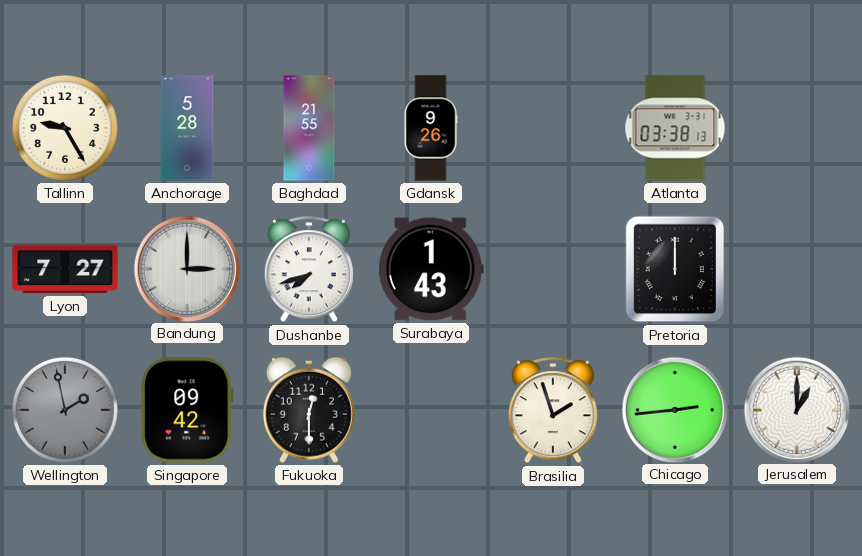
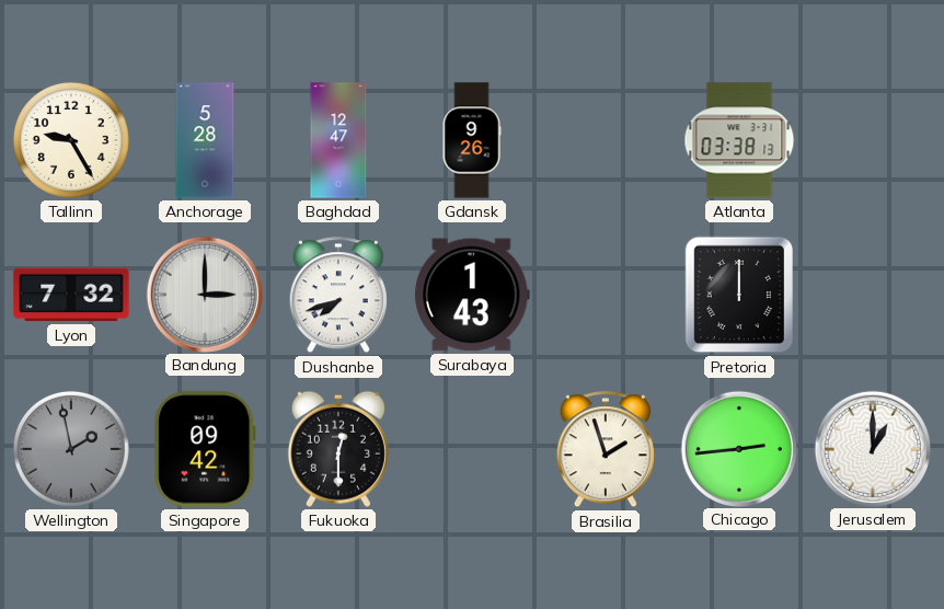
Baghdad: 21:55 -> 12:47
Lyon: 7:27 -> 7:32
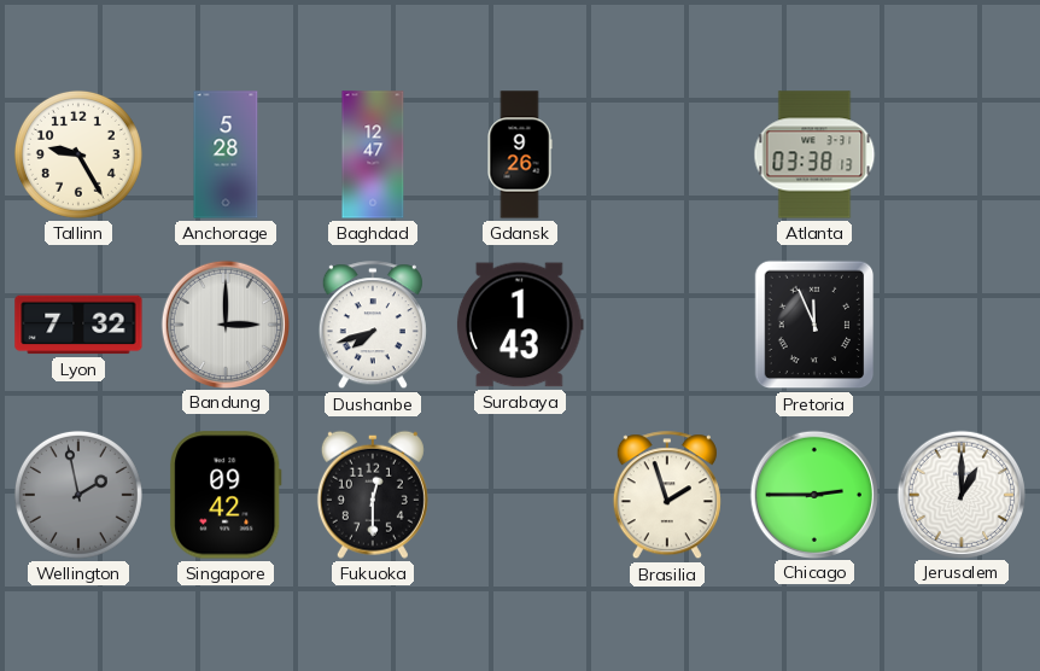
Pretoria: 12:00 -> 11:56
Chicago: 2:44 -> 2:45
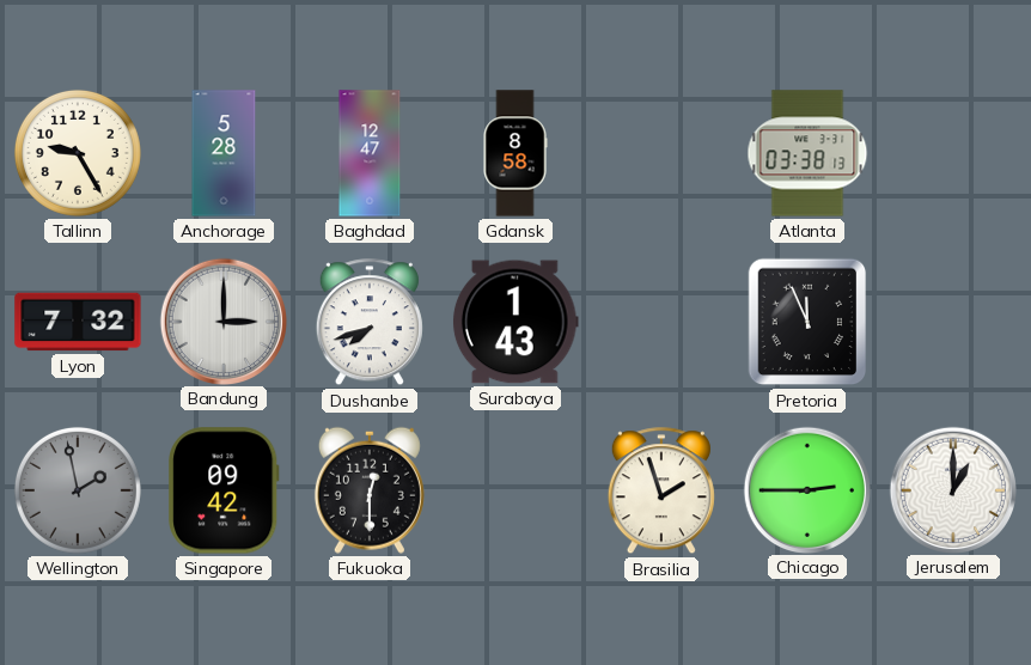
Gdansk: 9:26 -> 8:58
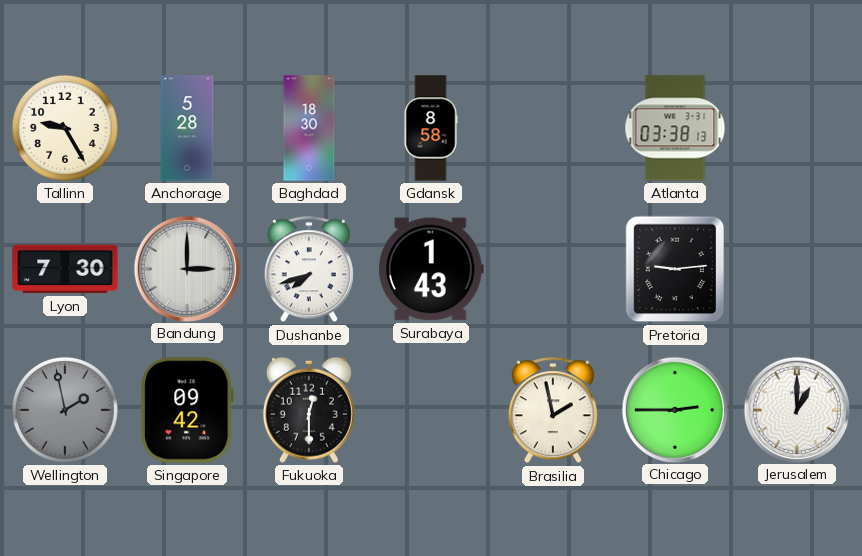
Baghdad: 12:47 -> 18:30
Lyon: 7:32 -> 7:30
Pretoria: 11:56 -> 9:14
Brasilia: 1:57 -> 1:58
